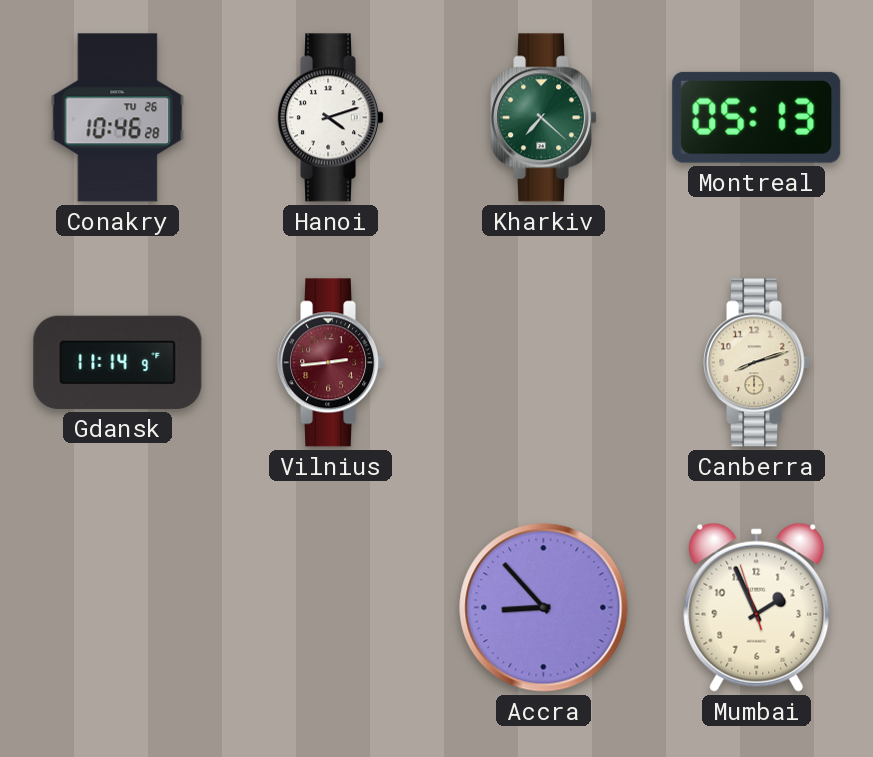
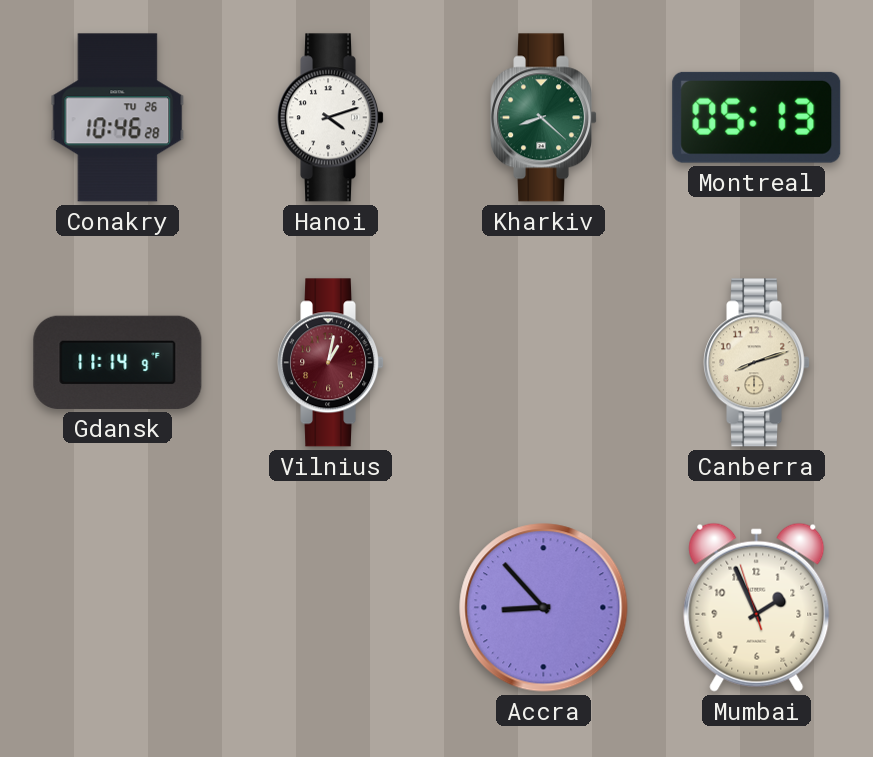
Kharkiv: 7:22 -> 8:22
Vilnius: 2:44 -> 1:02
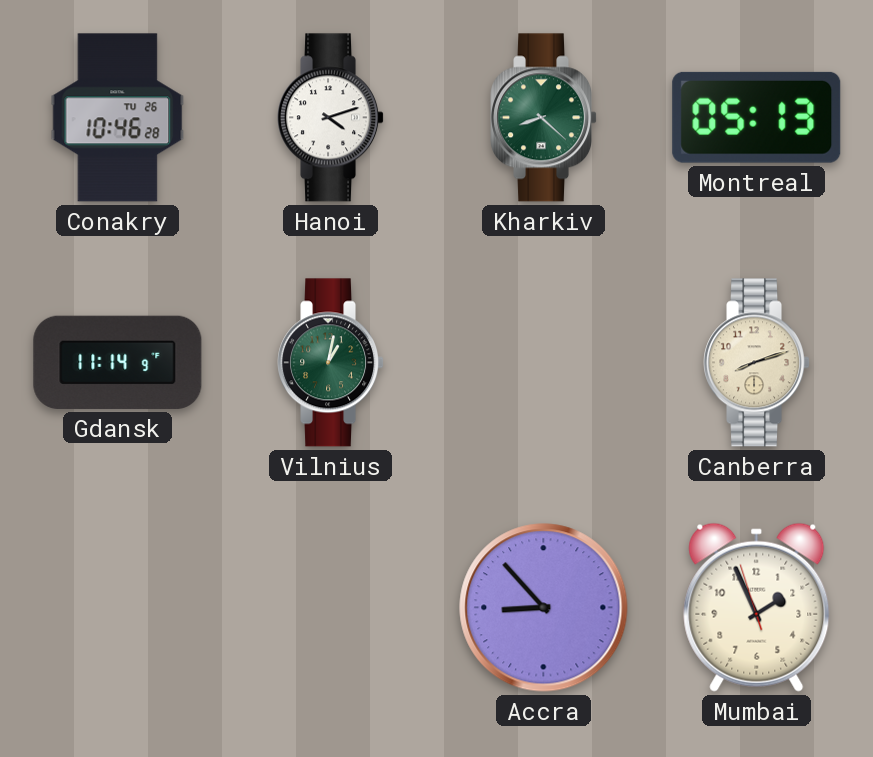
Vilnius dial: burgundy -> green
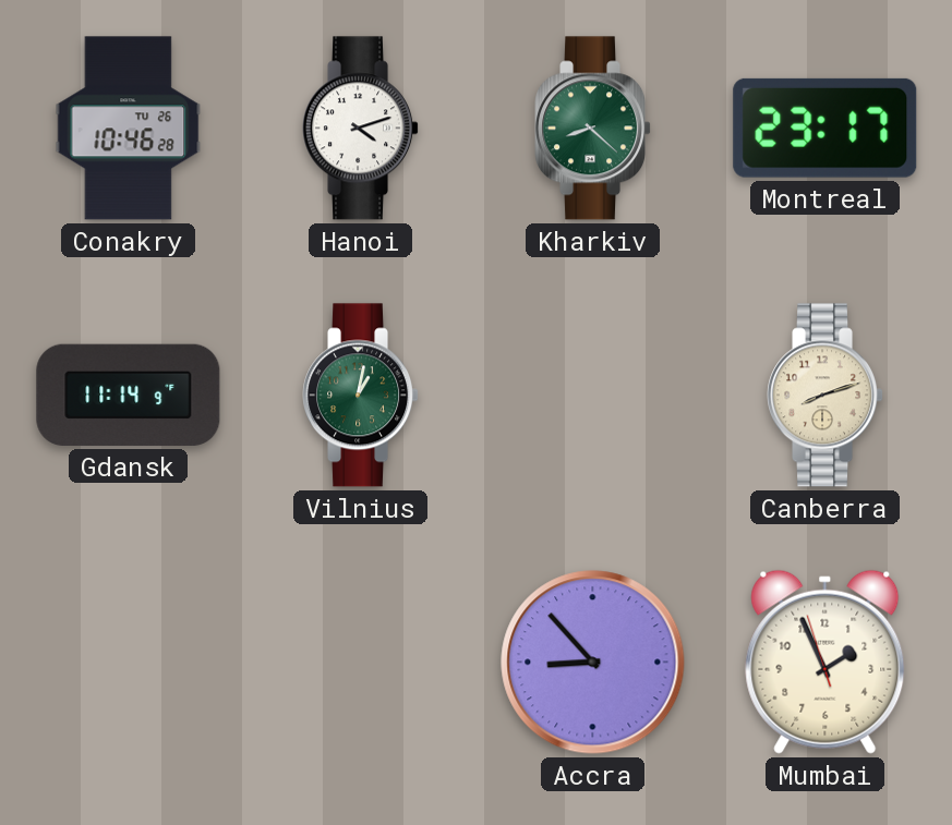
Montreal: 05:13 -> 23:17
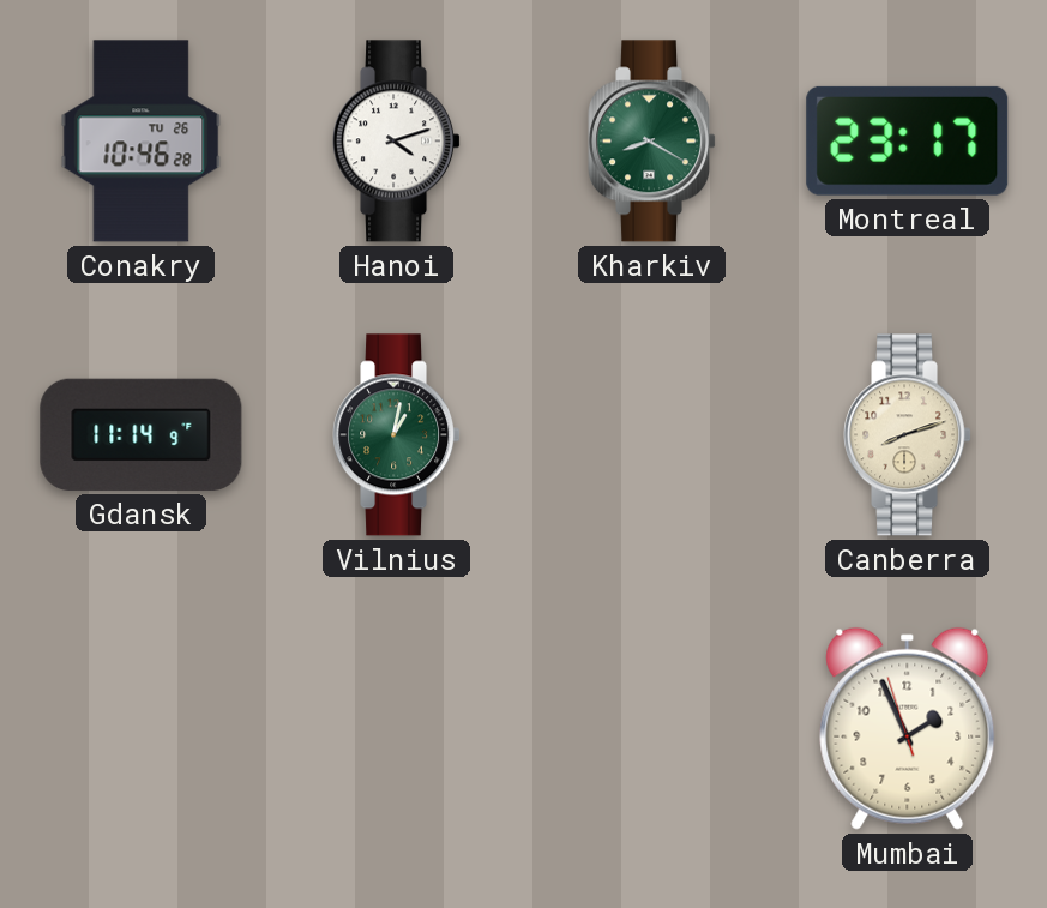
Kharkiv: 8:22 -> 8:20
Accra: 8:53 -> none
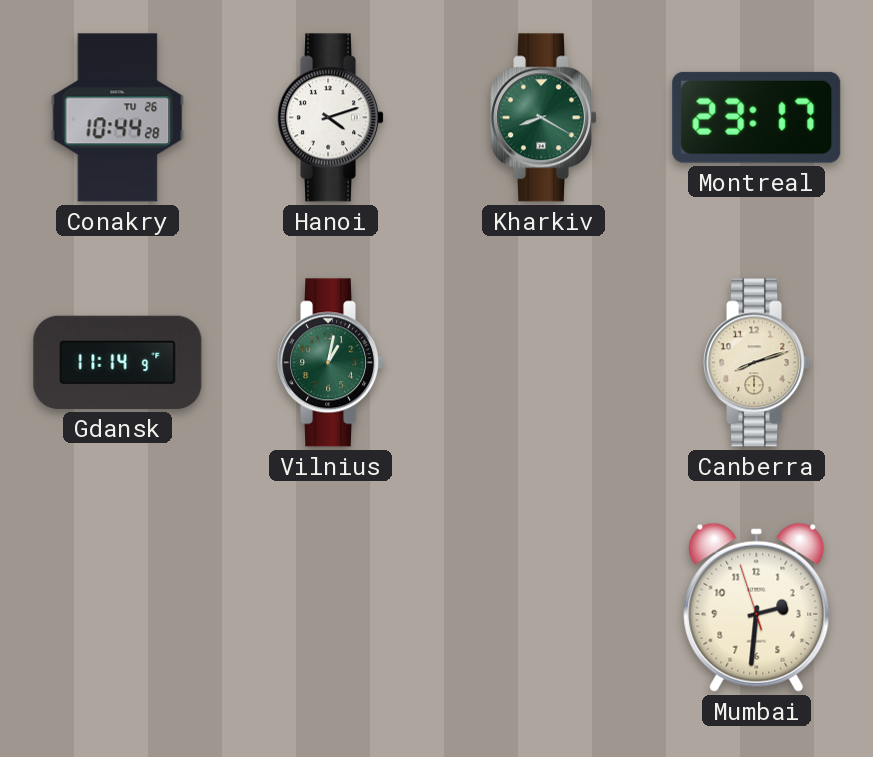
Conakry: 10:46 -> 10:44
Mumbai: 1:55 -> 2:30
